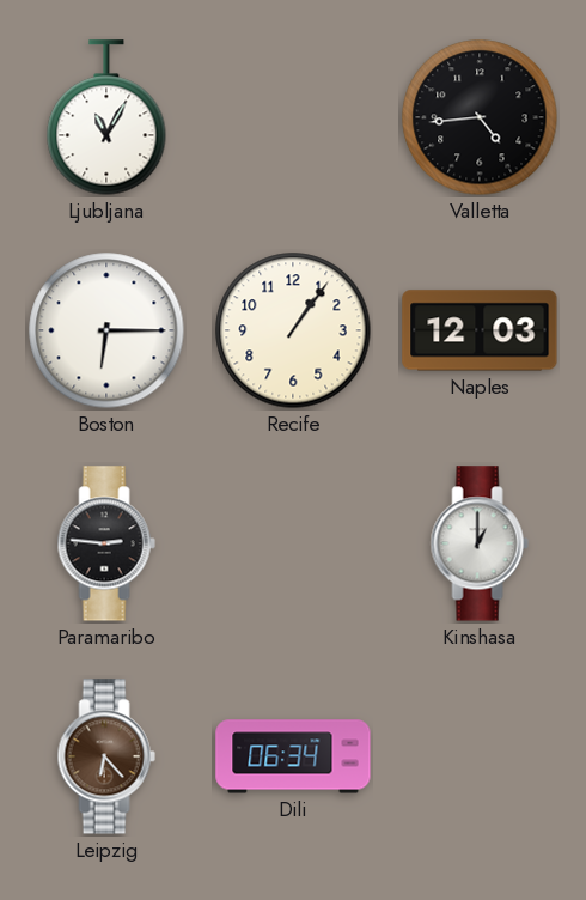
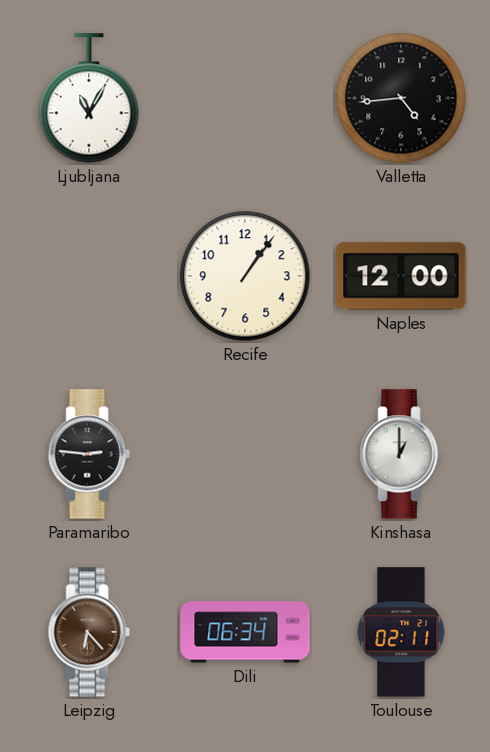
Boston: 6:15 -> none
Naples: 12:03 -> 12:00
Toulouse: none -> 02:11
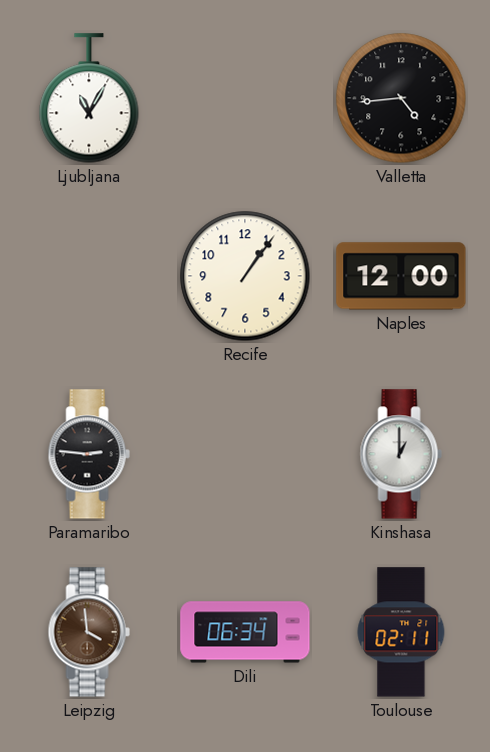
Leipzig: 6:23 -> 3:59
